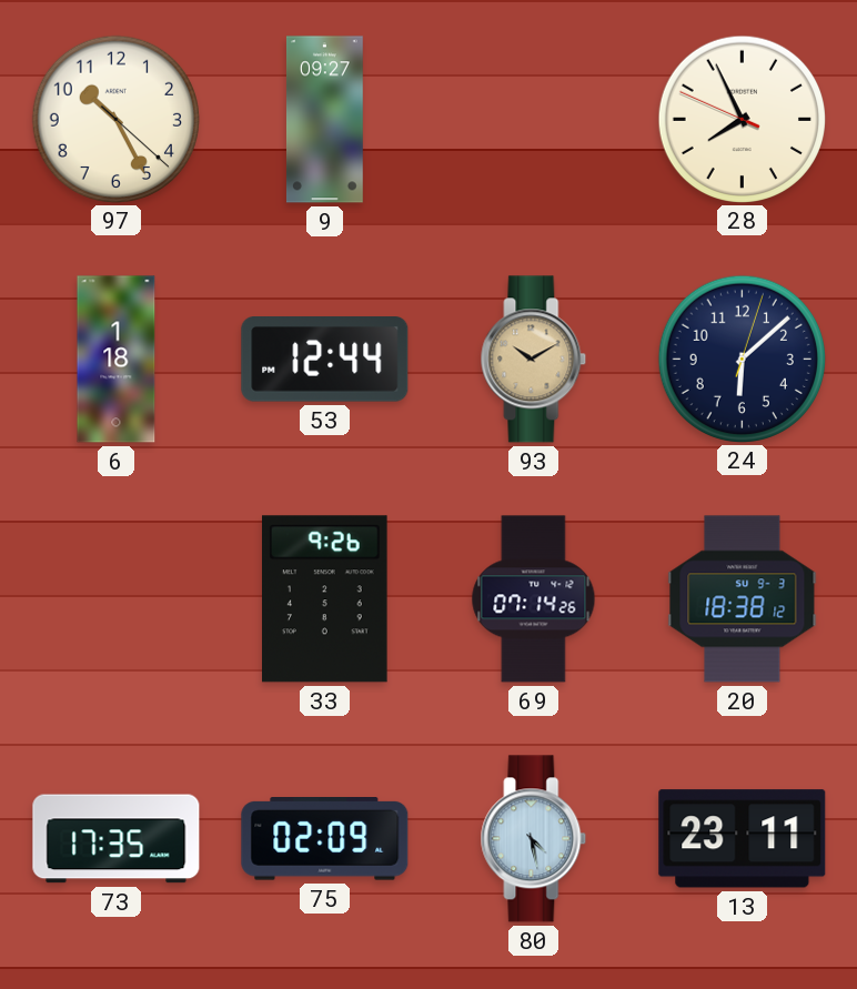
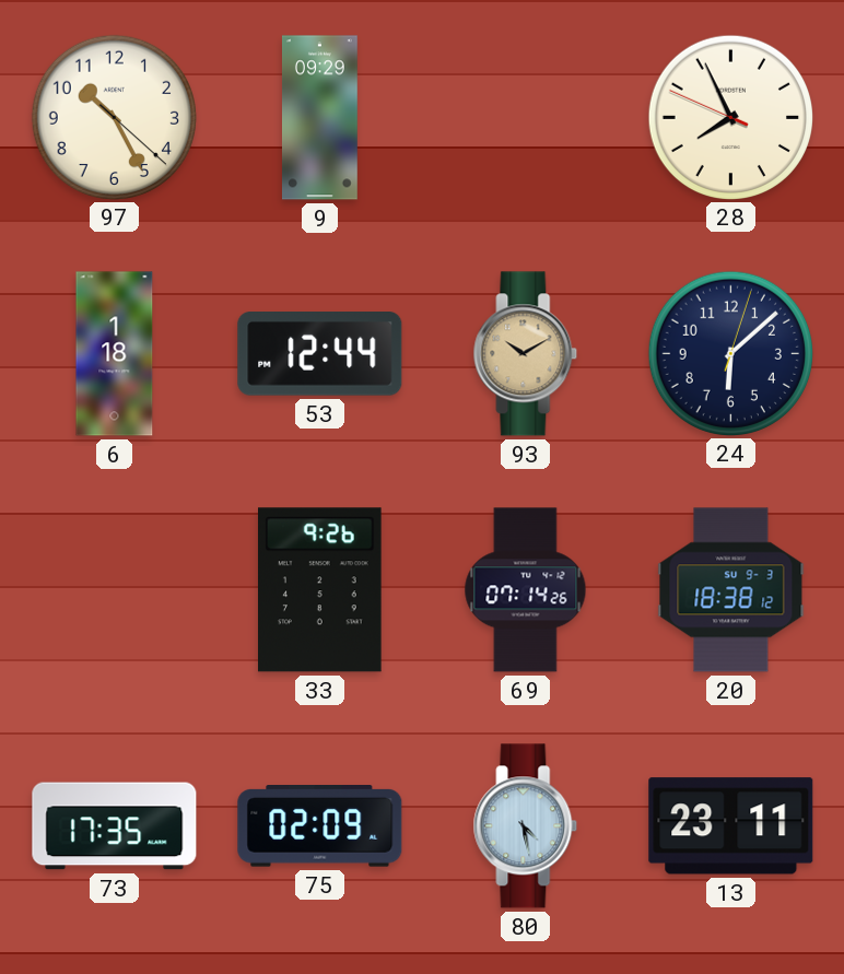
9: 09:27 -> 09:29
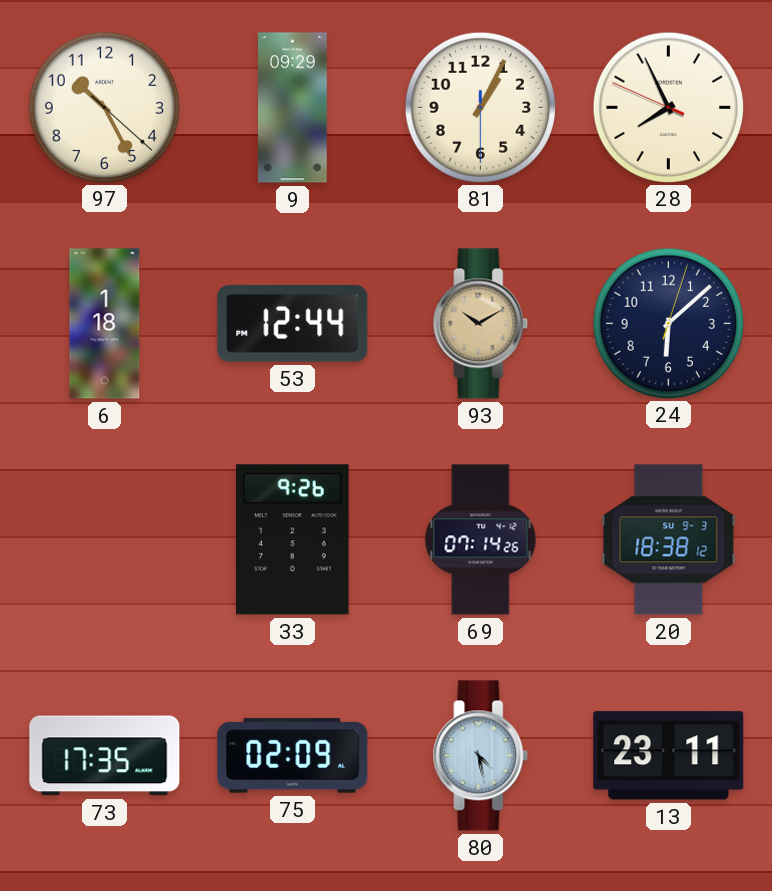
81: none -> 1:04
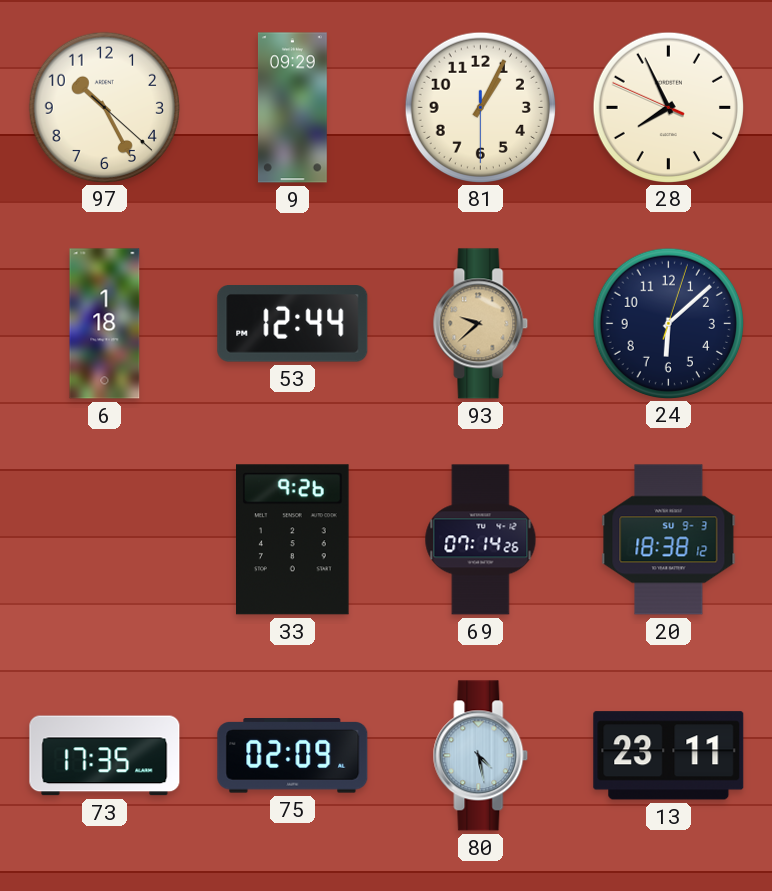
93: 10:10 -> 9:38
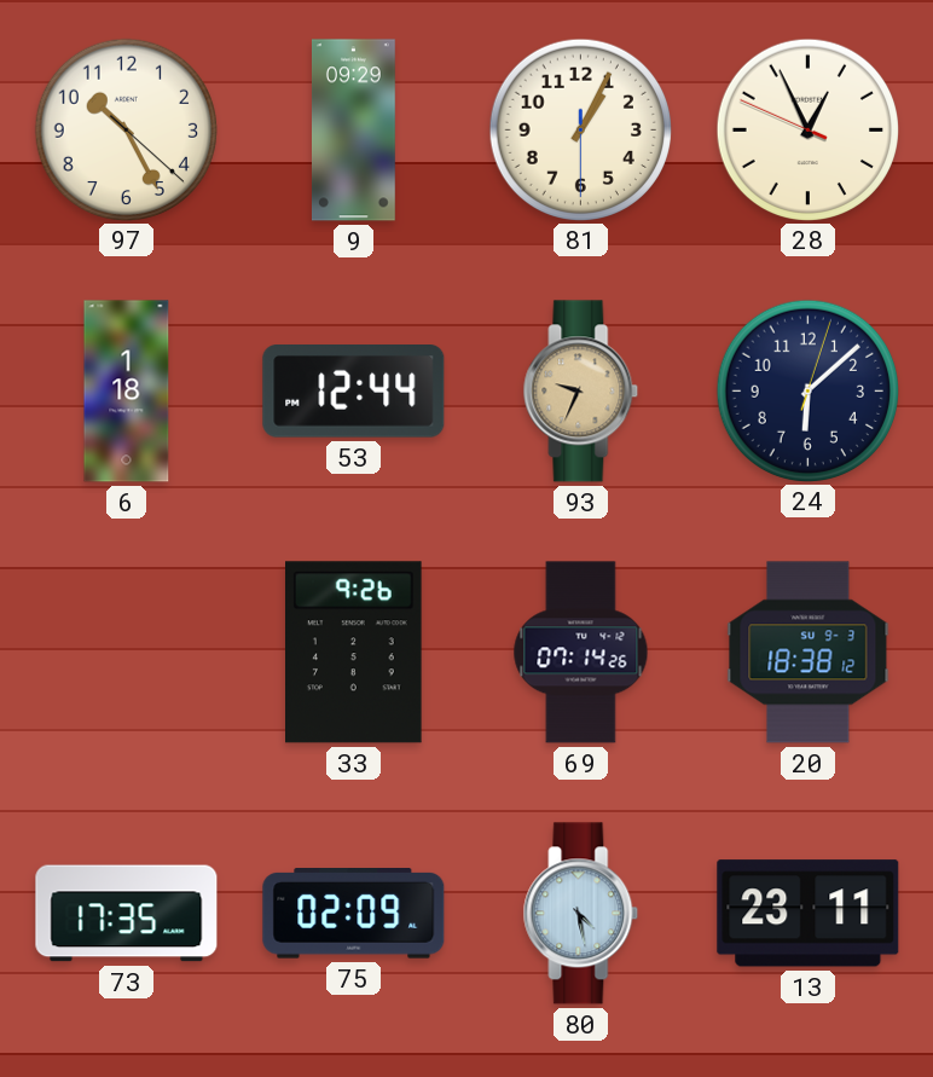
28: 7:55 -> 12:55
93: 9:38 -> 9:34
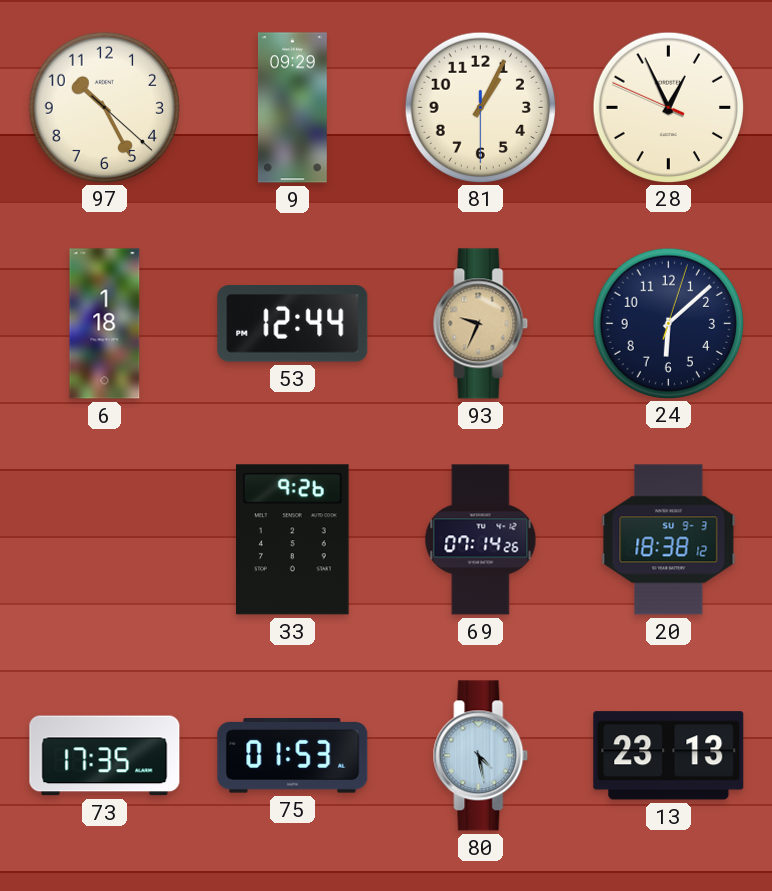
75: 02:09 -> 01:53
13: 23:11 -> 23:13
